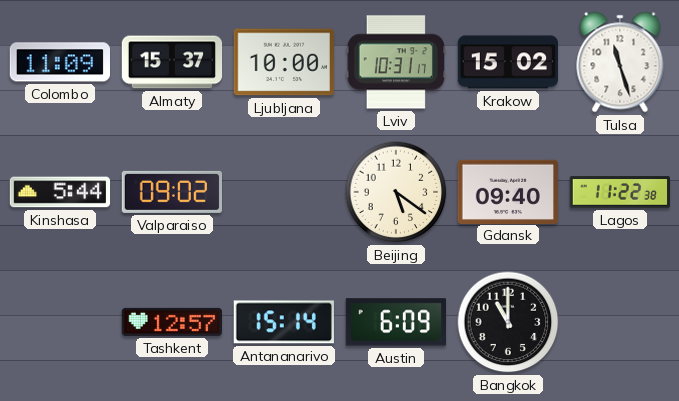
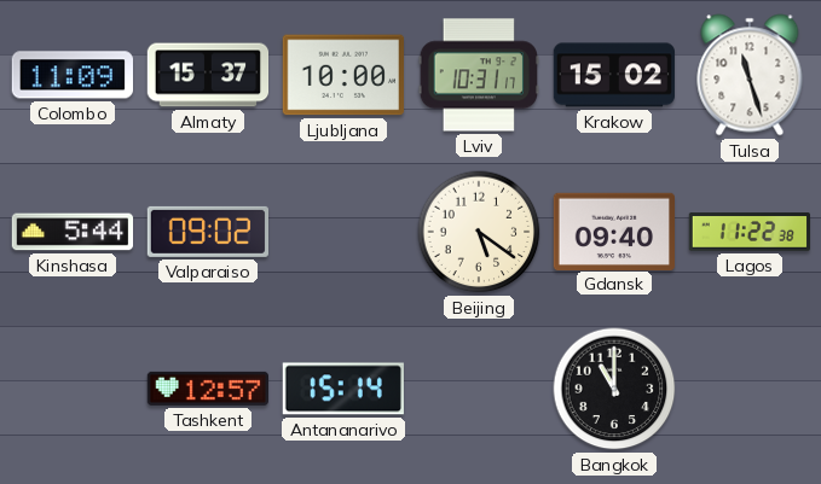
Austin: 6:09 -> none
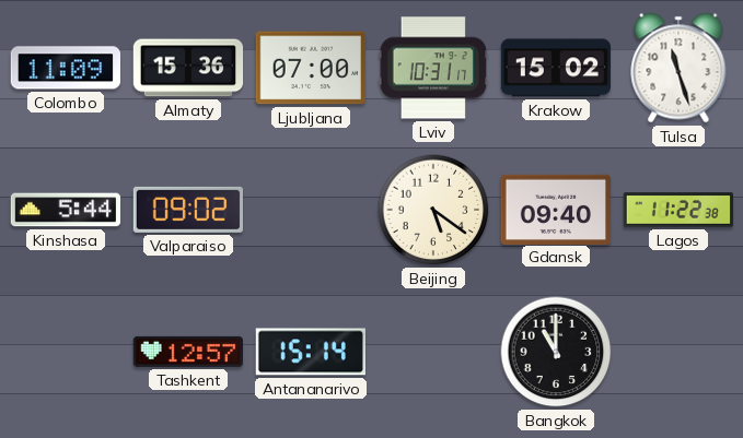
Almaty: 15:37 -> 15:36
Ljubljana: 10:00 -> 07:00
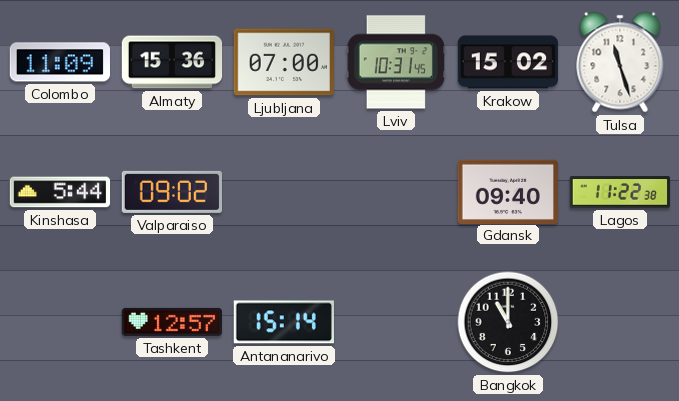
Lviv: 10:31:17 -> 10:31:45
Beijing: 5:21 -> none
